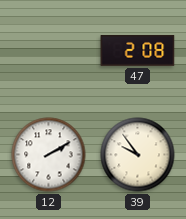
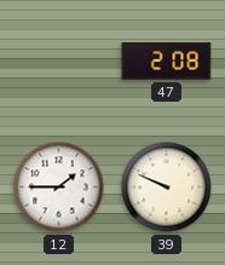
12: 2:10 -> 1:45
39: 9:54 -> 9:49
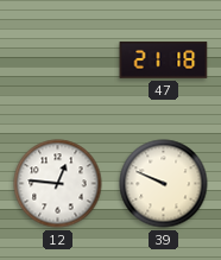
47: 2:08 -> 21:18
12: 1:45 -> 12:46
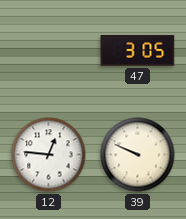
47: 21:18 -> 3:05
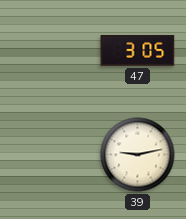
12: 12:46 -> none
39: 9:49 -> 9:13
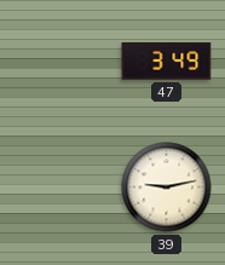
47: 3:05 -> 3:49
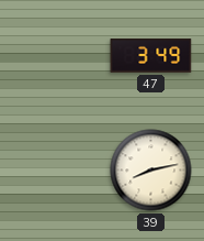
39: 9:13 -> 8:13
